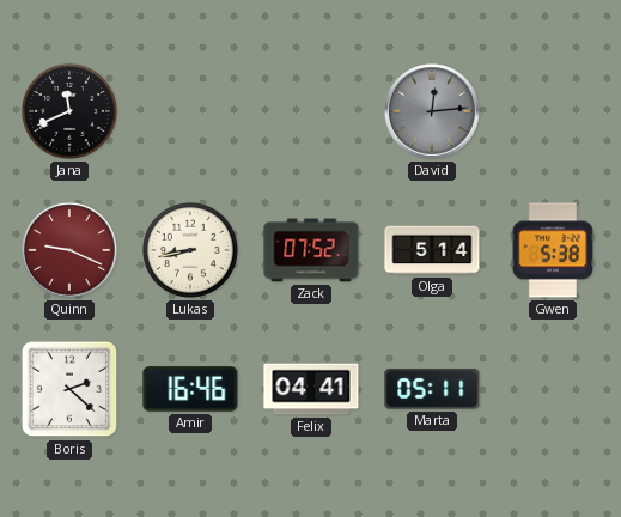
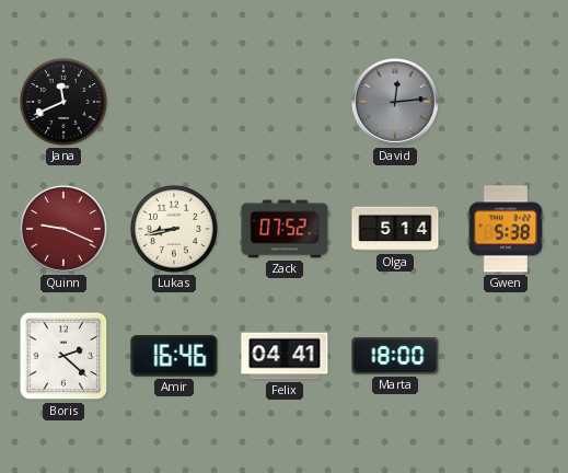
Marta: 05:11 -> 18:00
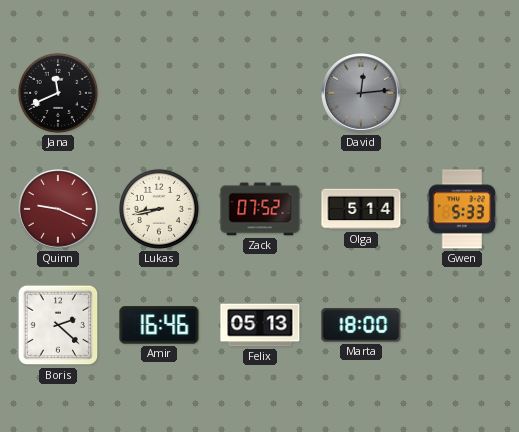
Gwen: 5:38 -> 5:33
Felix: 04:41 -> 05:13
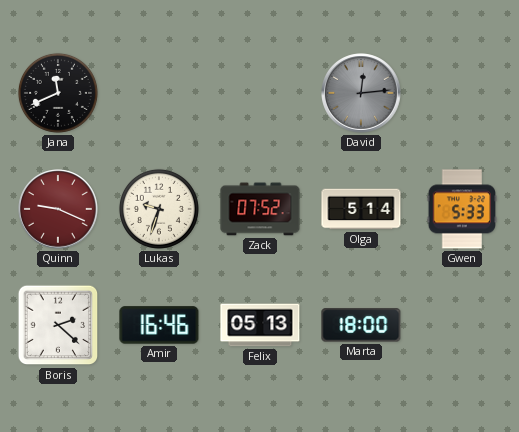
Lukas: 8:43 -> 9:33
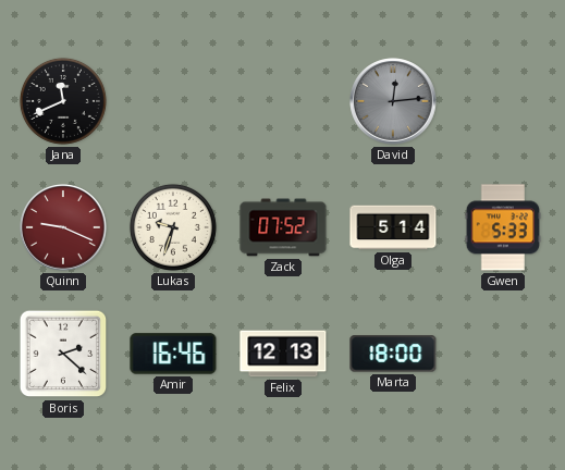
Felix: 05:13 -> 12:13
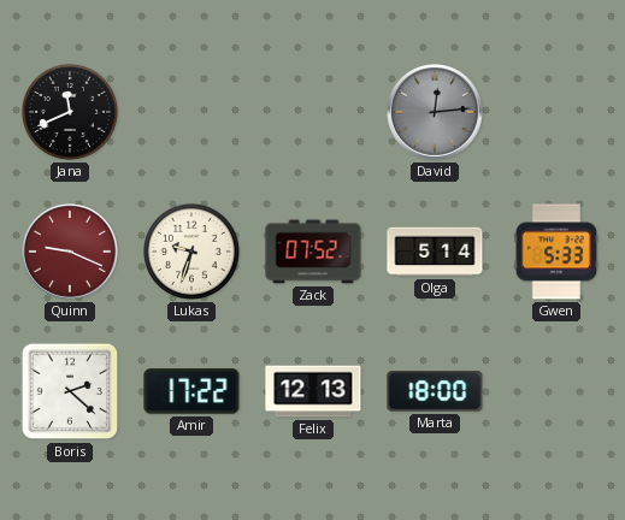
Amir: 16:46 -> 17:22
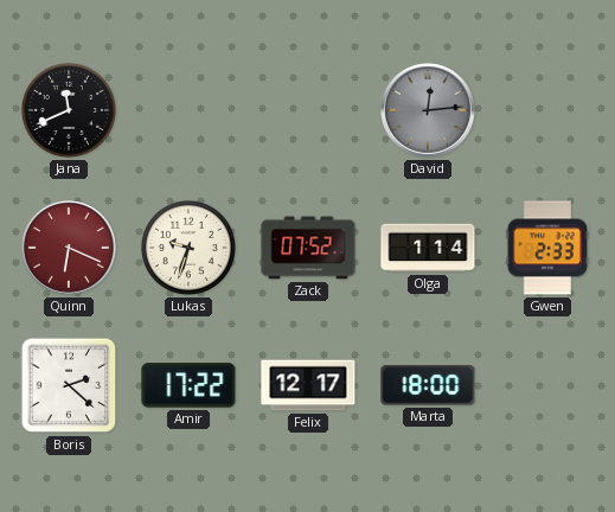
Quinn: 9:19 -> 6:19
Olga: 5:14 -> 1:14
Gwen: 5:33 -> 2:33
Felix: 12:13 -> 12:17
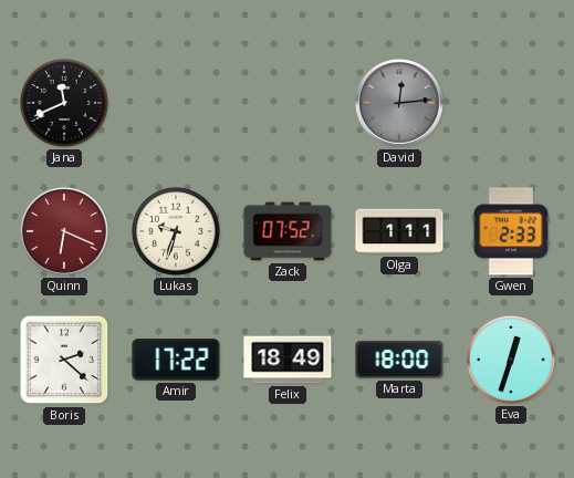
Olga: 1:14 -> 1:11
Felix: 12:17 -> 18:49
Eva: none -> 12:33
